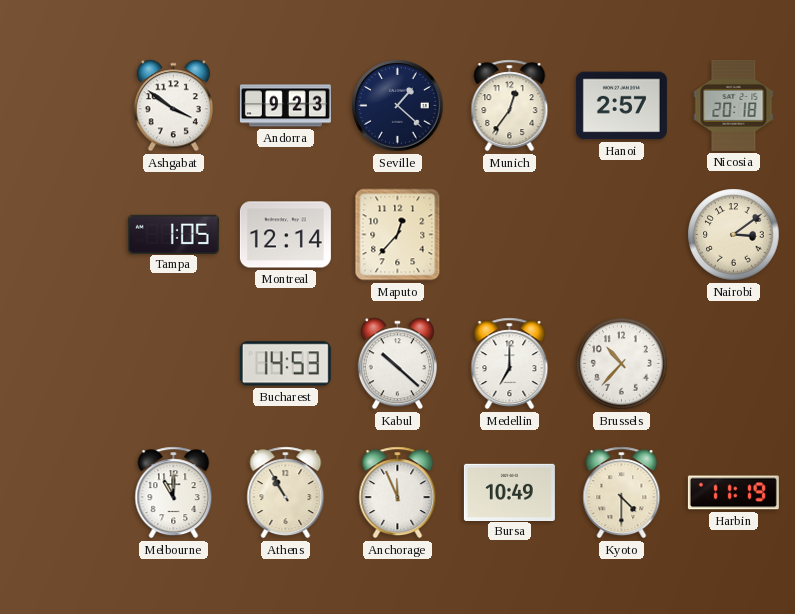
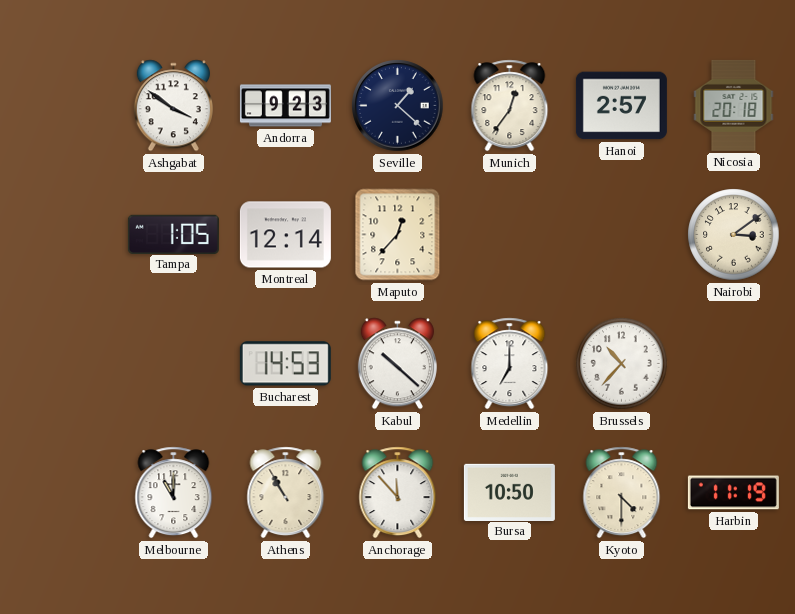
Anchorage: 11:56 -> 11:53
Bursa: 10:49 -> 10:50
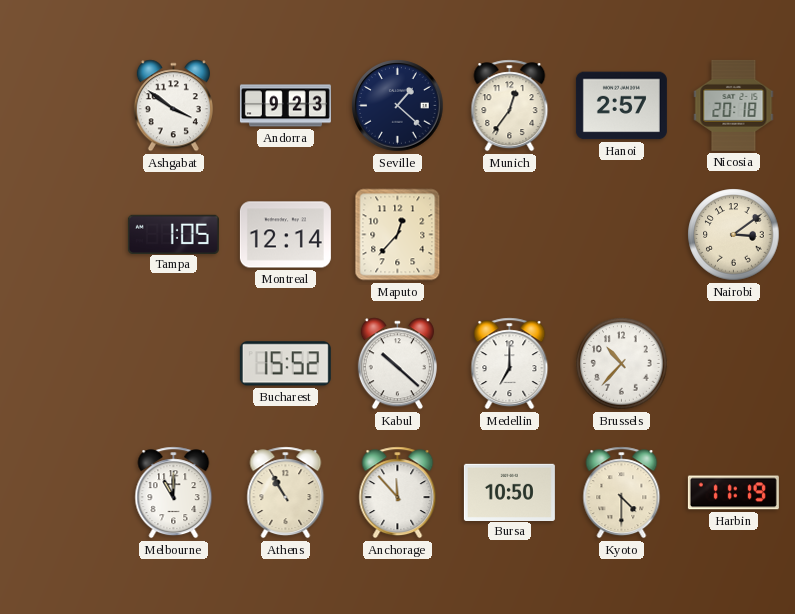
Bucharest: 14:53 -> 15:52
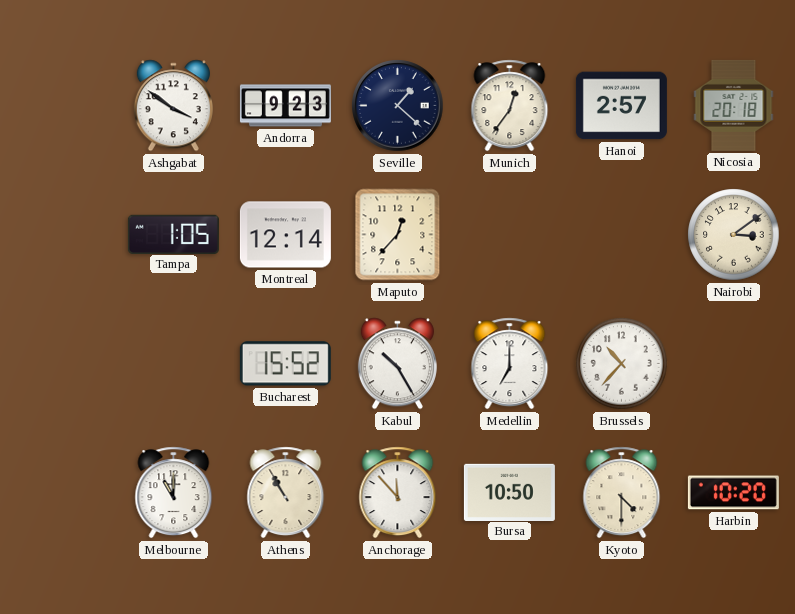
Kabul: 10:22 -> 10:25
Harbin: 11:19 -> 10:20
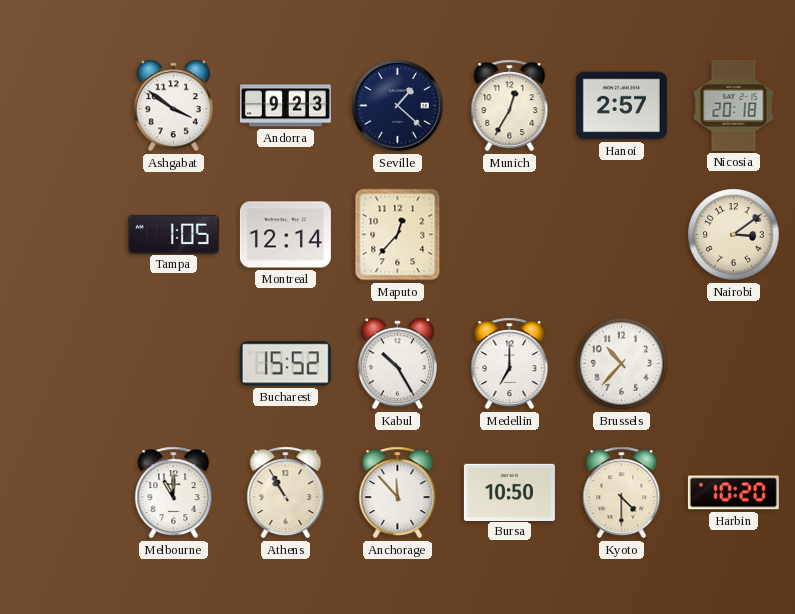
Munich: 12:36 -> 12:35
